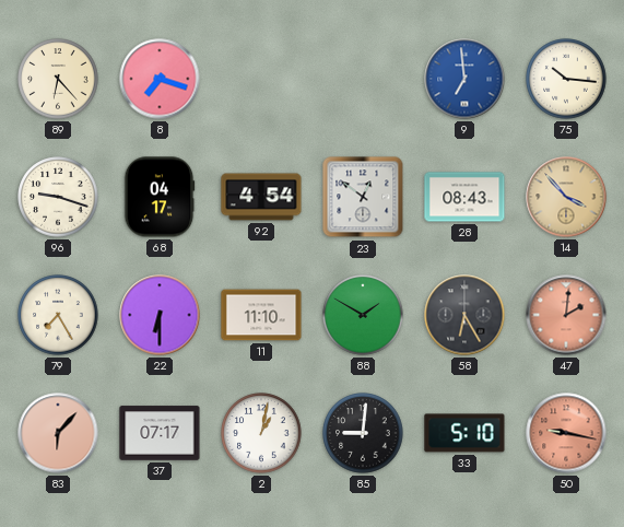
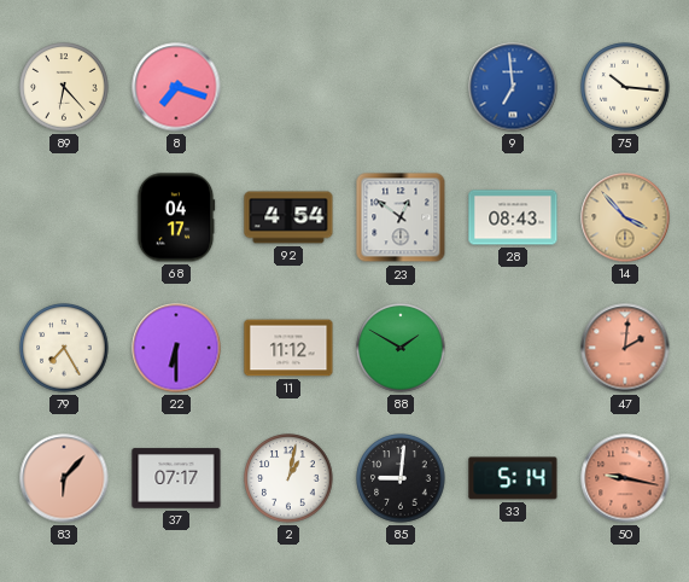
96: 9:18 -> none
11: 11:10 -> 11:12
58: 6:25 -> none
33: 5:10 -> 5:14
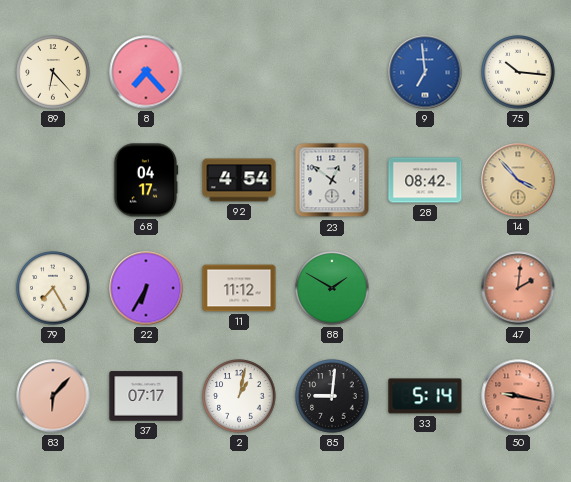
8: 7:18 -> 7:23
28: 08:43 -> 08:42
22: 6:30 -> 6:35
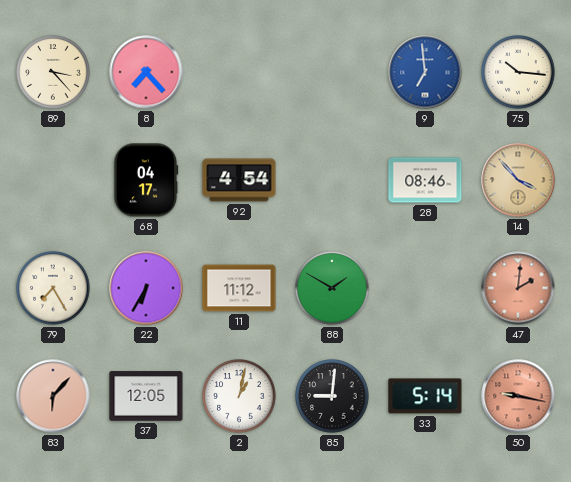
89: 6:23 -> 3:23
23: 12:51 -> none
28: 08:42 -> 08:46
37: 07:17 -> 12:05
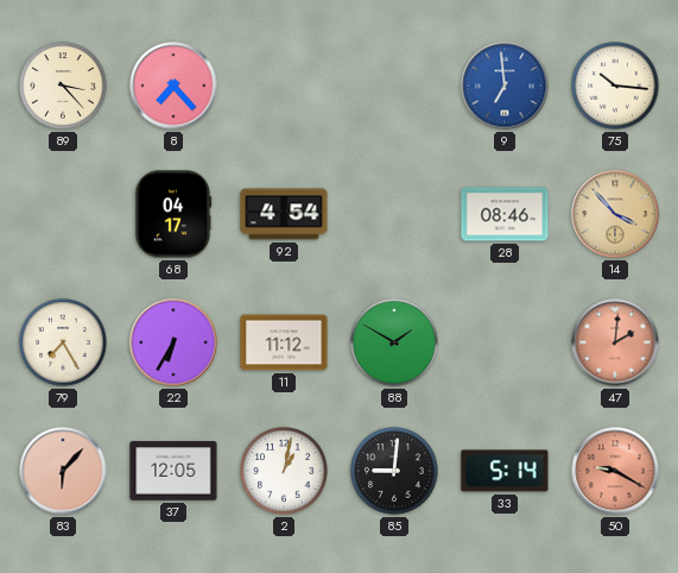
50: 9:17 -> 9:20
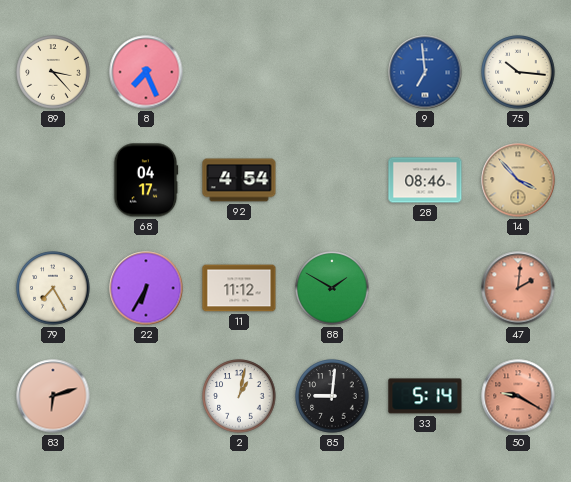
8: 7:23 -> 7:26
83: 6:07 -> 6:12
37: 12:05 -> none
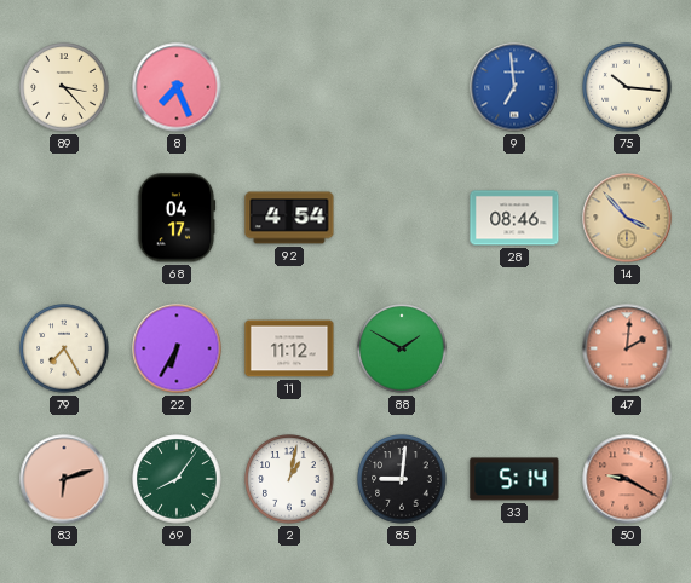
69: none -> 8:06
